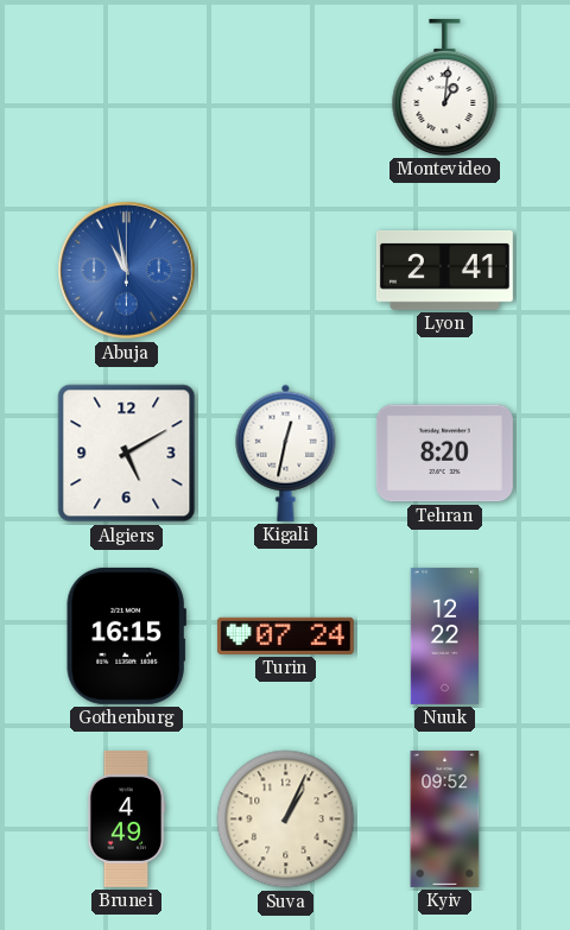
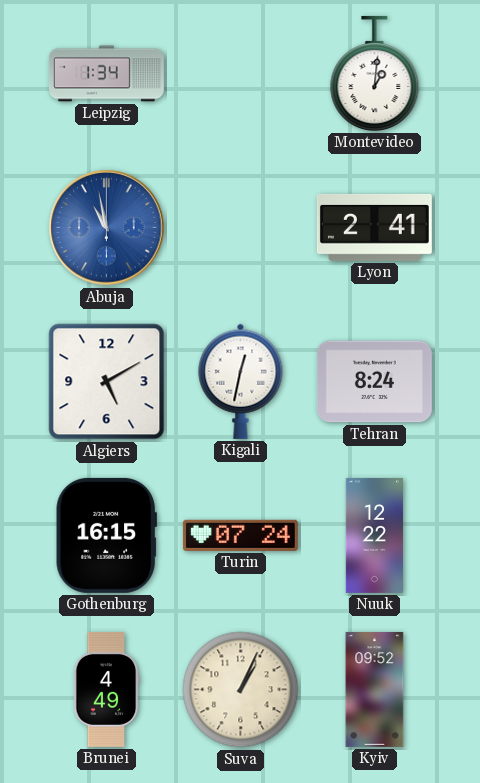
Leipzig: none -> 1:34
Tehran: 8:20 -> 8:24
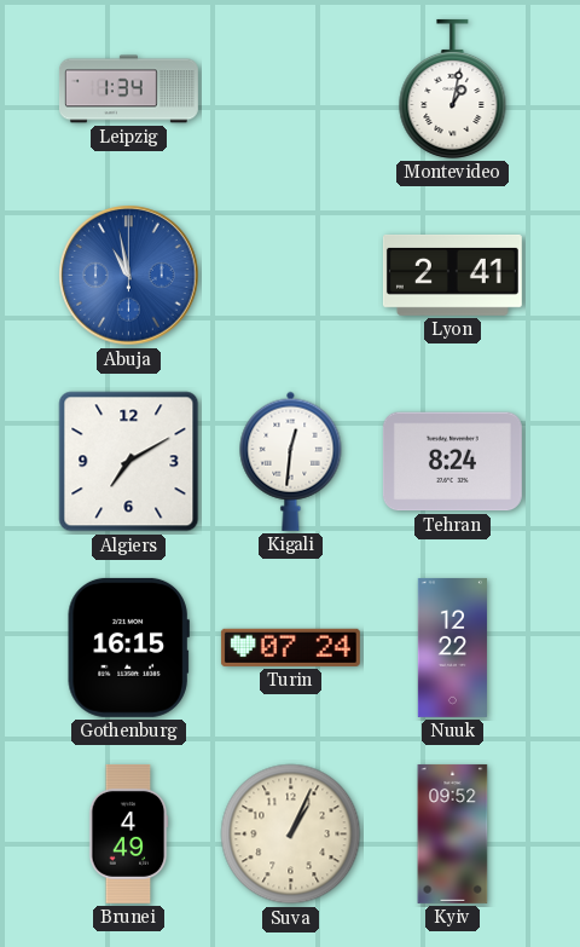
Montevideo: 1:01 -> 1:02
Algiers: 5:10 -> 7:10
Kigali: 12:32 -> 12:31
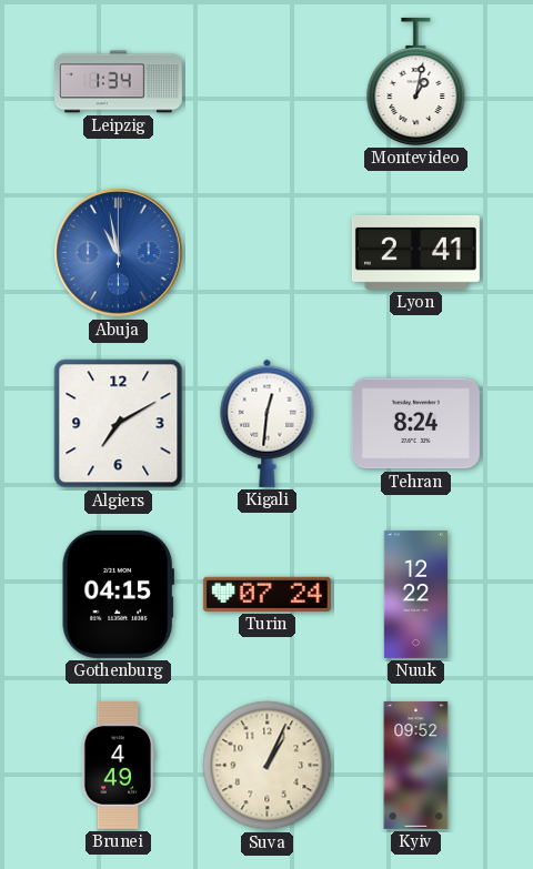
Gothenburg: 16:15 -> 04:15
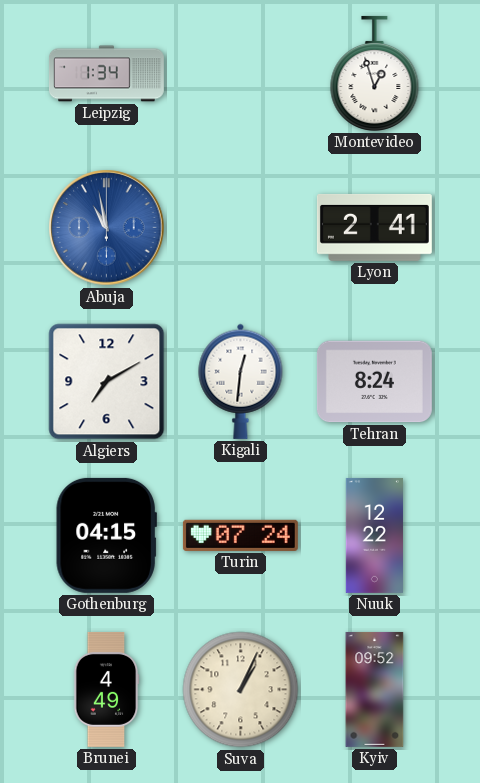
Montevideo: 1:02 -> 12:57
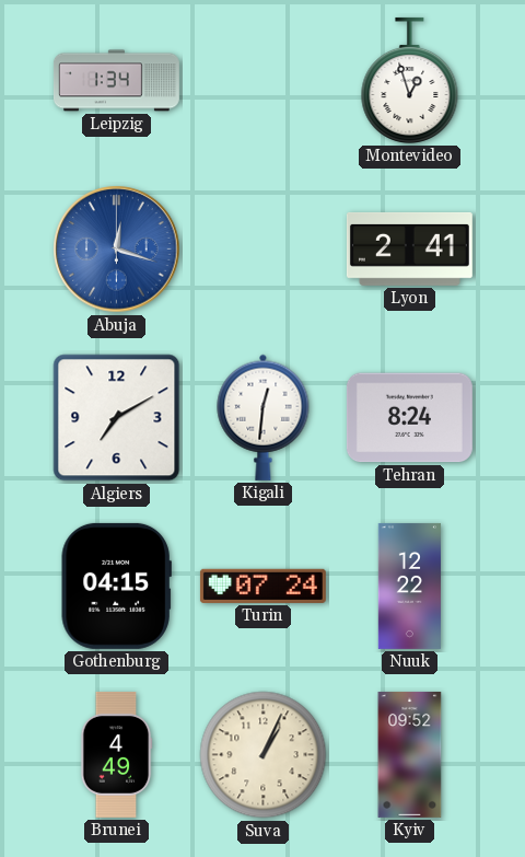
Abuja: 10:58 -> 12:18
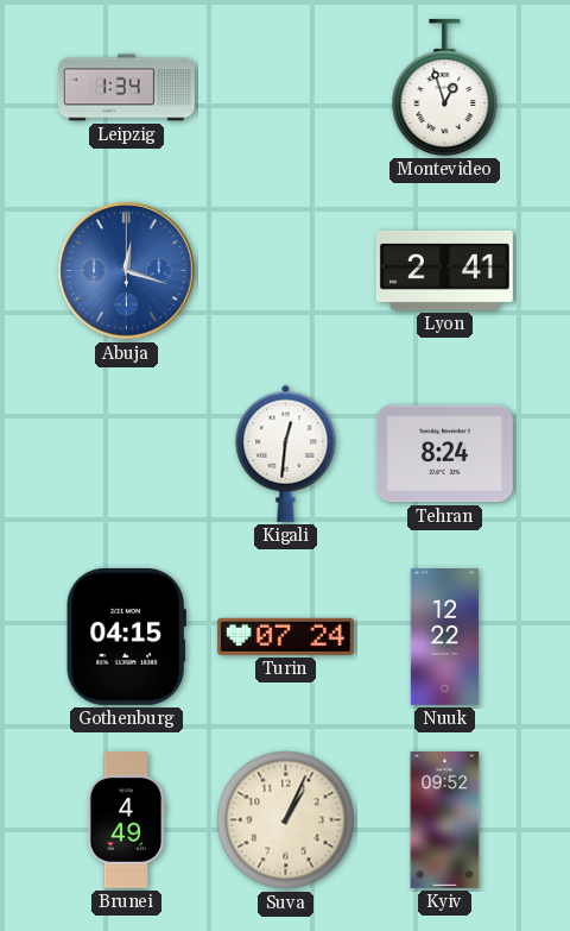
Algiers: 7:10 -> none
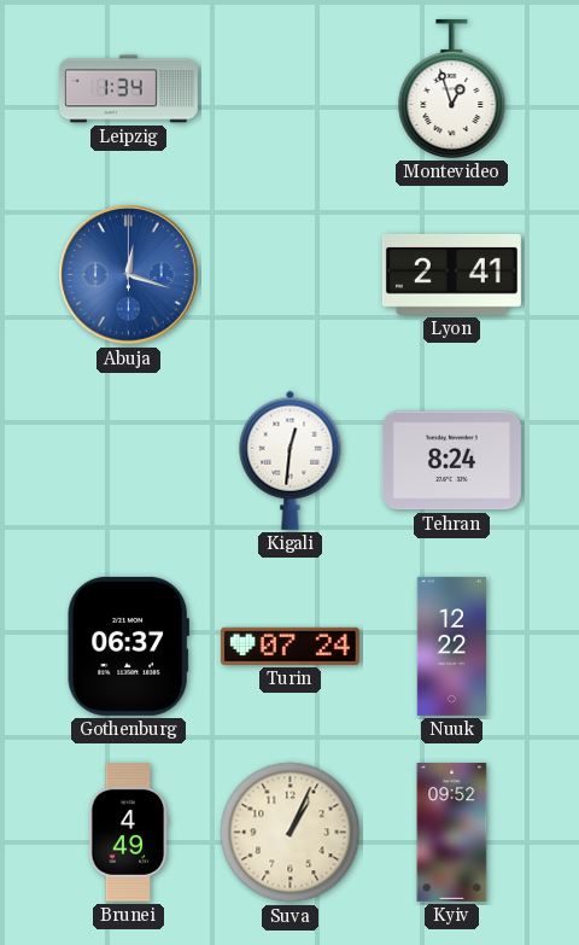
Gothenburg: 04:15 -> 06:37
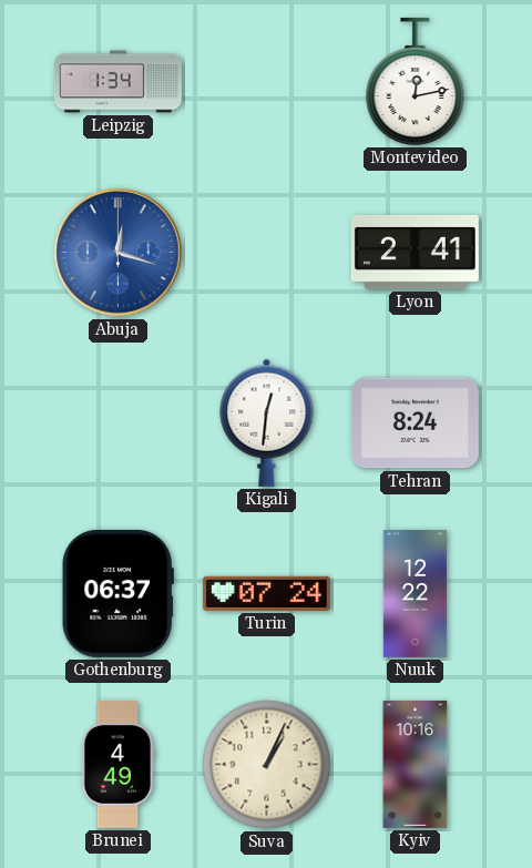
Montevideo: 12:57 -> 12:13
Kyiv: 09:52 -> 10:16
